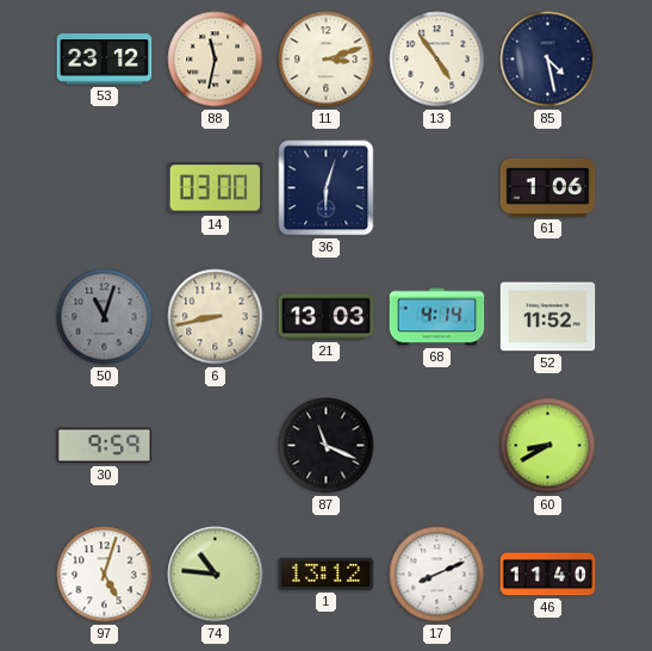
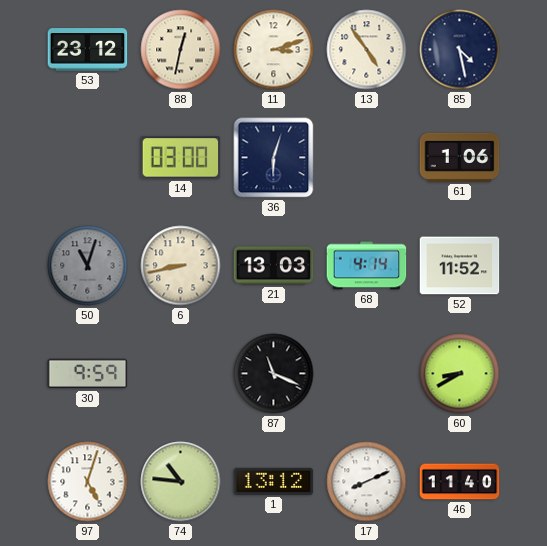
88: 11:32 -> 12:32
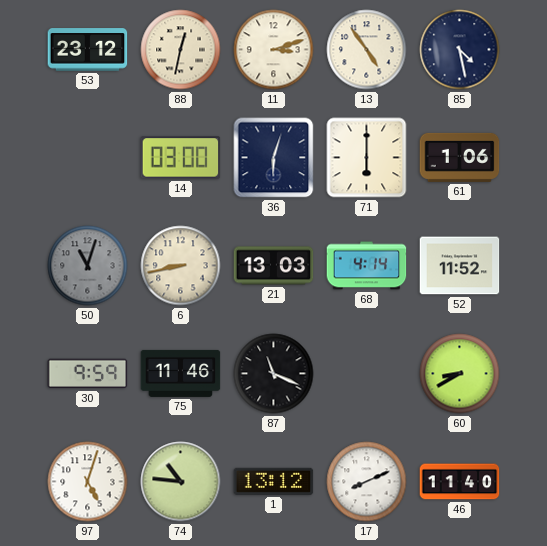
71: none -> 6:00
75: none -> 11:46
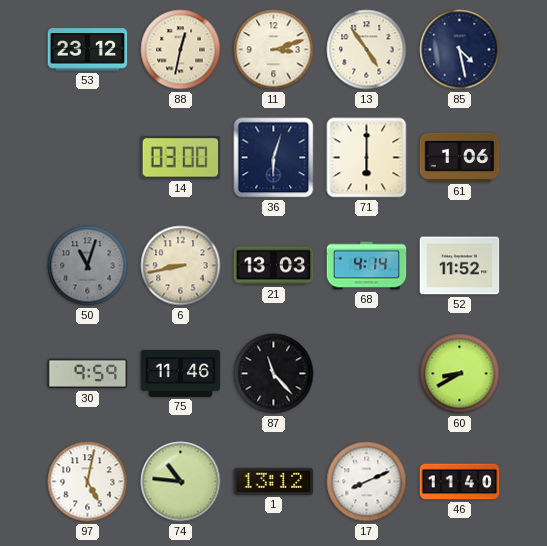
87: 11:19 -> 11:23
97: 5:03 -> 5:02
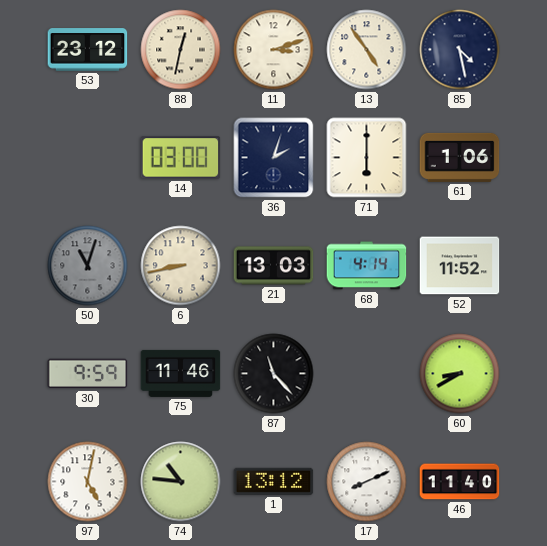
36: 6:03 -> 2:03
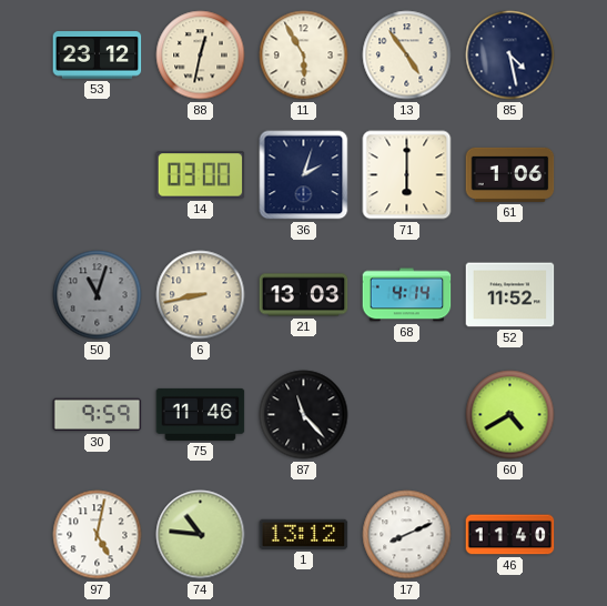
11: 3:12 -> 5:55
60: 8:40 -> 4:40
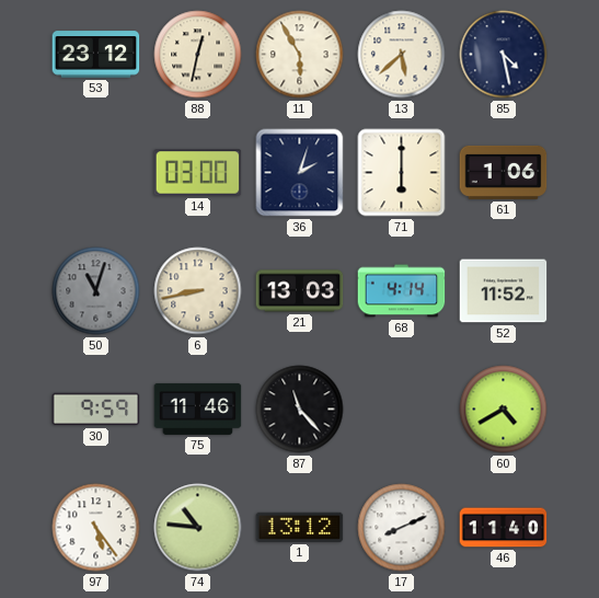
13: 4:54 -> 5:38
97: 5:02 -> 5:24
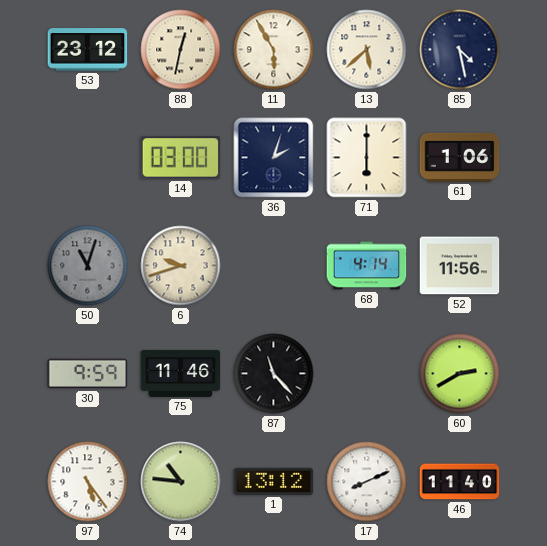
6: 8:43 -> 9:42
21: 13:03 -> none
52: 11:52 -> 11:56
60: 4:40 -> 2:40
